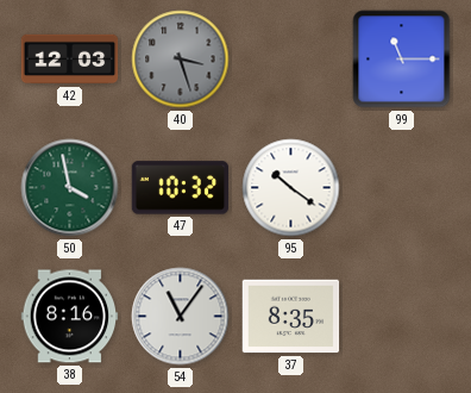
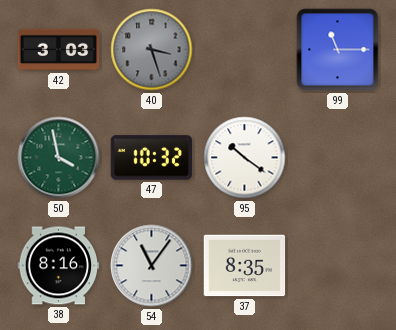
42: 12:03 -> 3:03
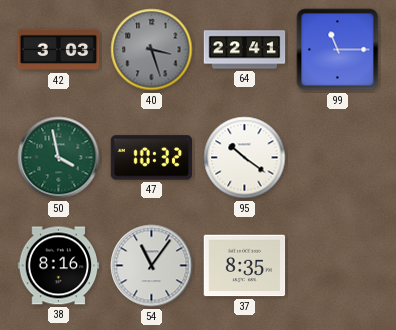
64: none -> 22:41
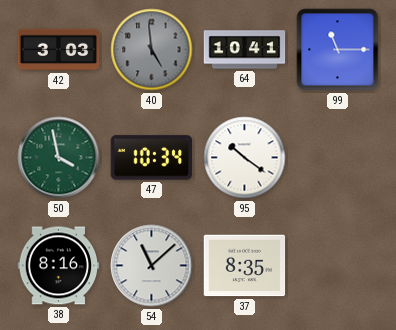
40: 3:27 -> 4:59
64: 22:41 -> 10:41
47: 10:32 -> 10:34
54: 11:06 -> 11:08
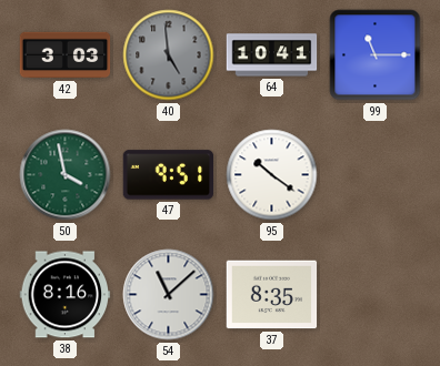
47: 10:34 -> 9:51
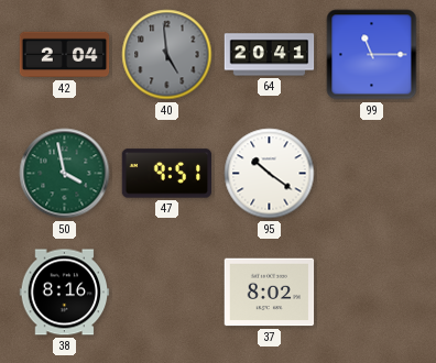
42: 3:03 -> 2:04
64: 10:41 -> 20:41
54: 11:08 -> none
37: 8:35 -> 8:02
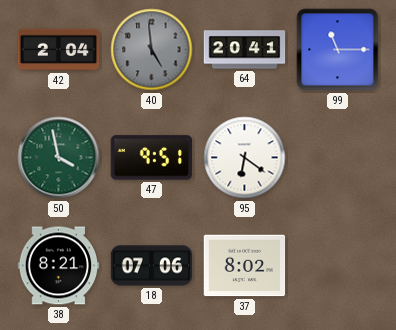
95: 10:21 -> 6:21
38: 8:16 -> 8:21
18: none -> 07:06
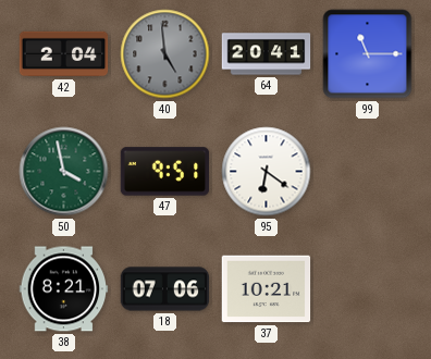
37: 8:02 -> 10:21
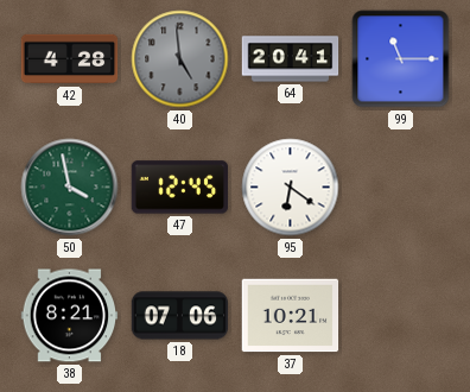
42: 2:04 -> 4:28
47: 9:51 -> 12:45
